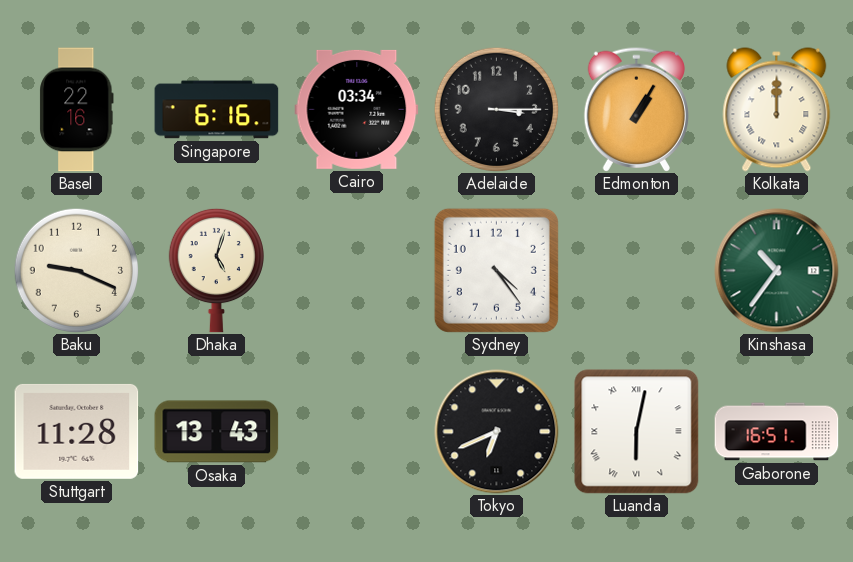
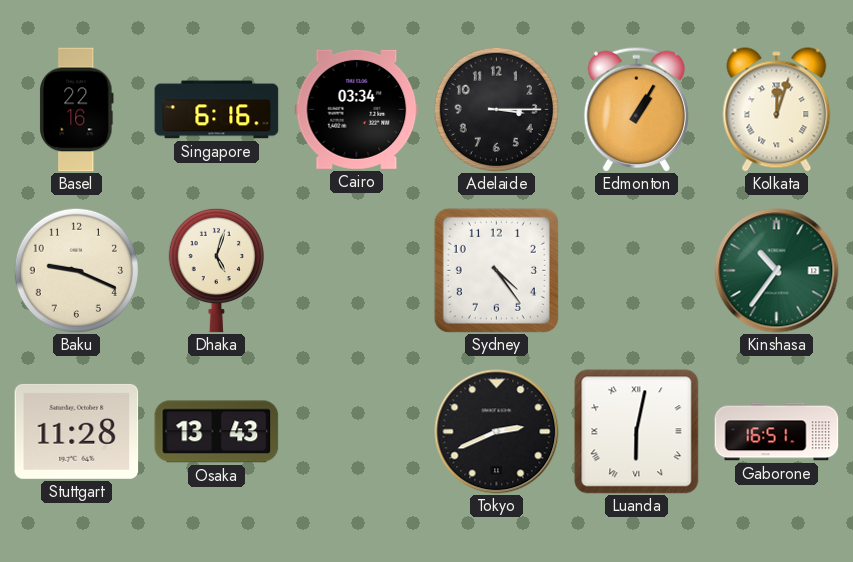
Kolkata: 12:00 -> 12:03
Tokyo: 6:41 -> 2:41
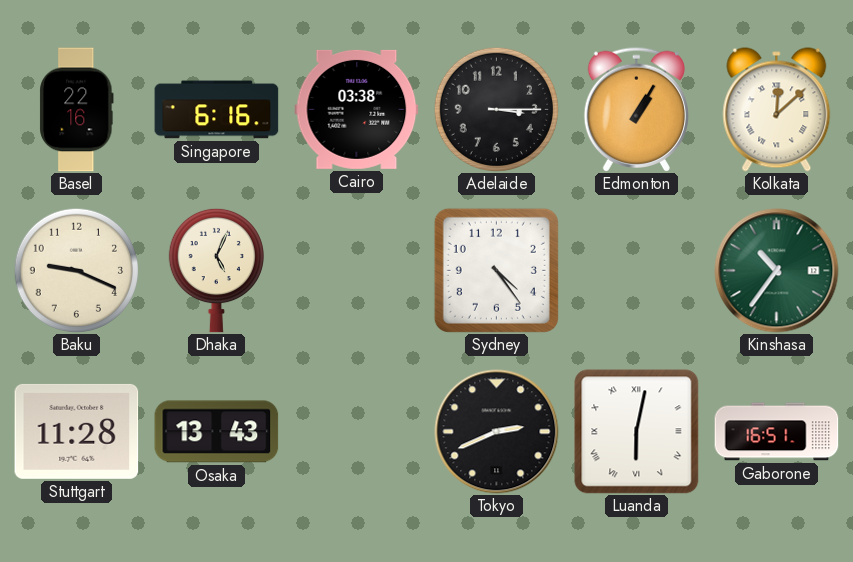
Cairo: 03:34 -> 03:38
Kolkata: 12:03 -> 12:08
Dhaka: 5:03 -> 5:04
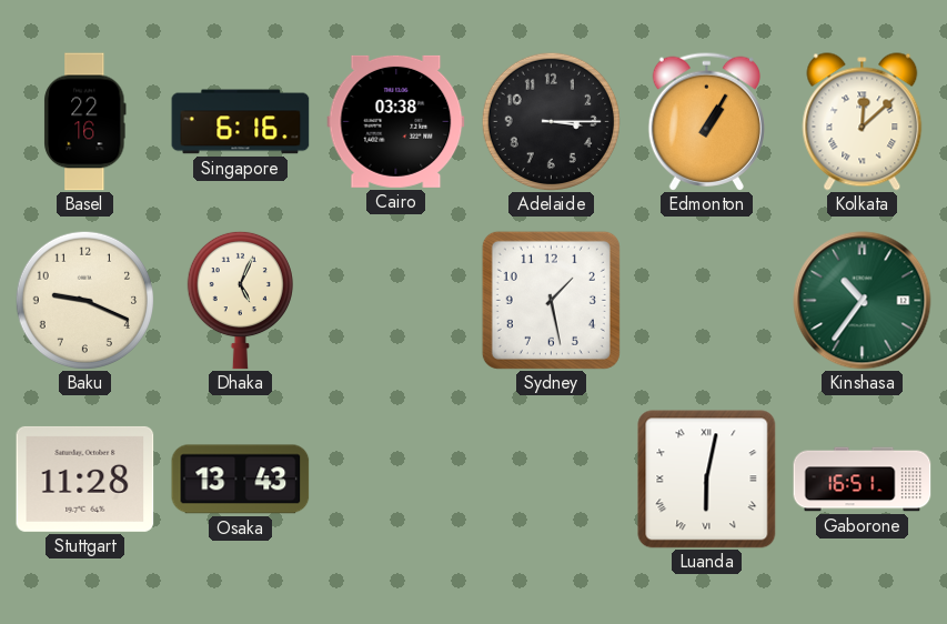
Sydney: 4:24 -> 1:28
Tokyo: 2:41 -> none
